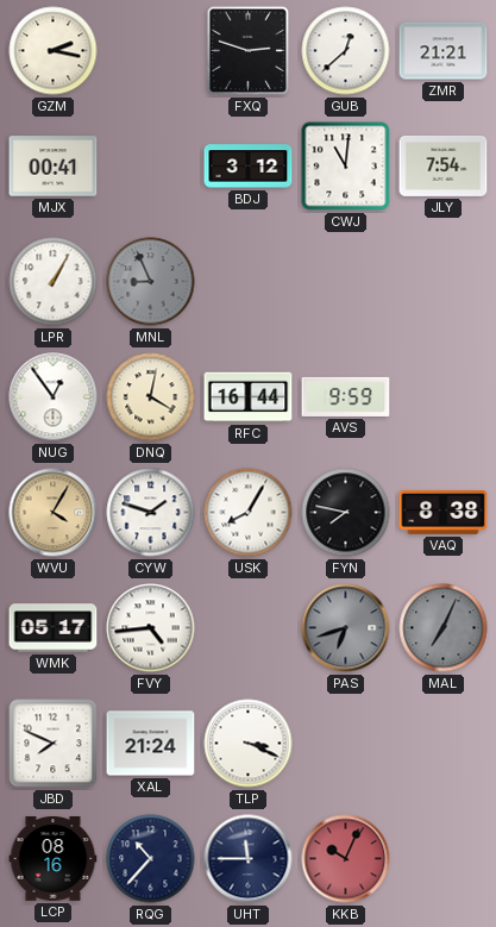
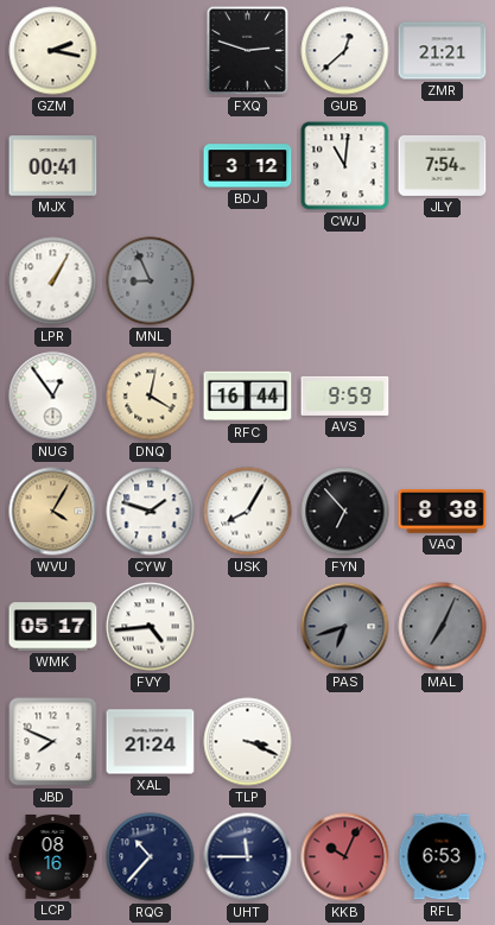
FYN: 7:47 -> 6:53
RFL: none -> 6:53
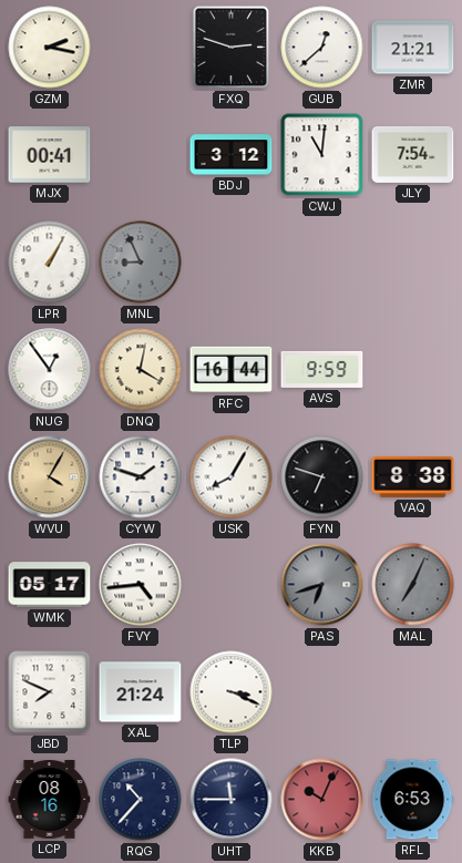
FYN: 6:53 -> 6:48
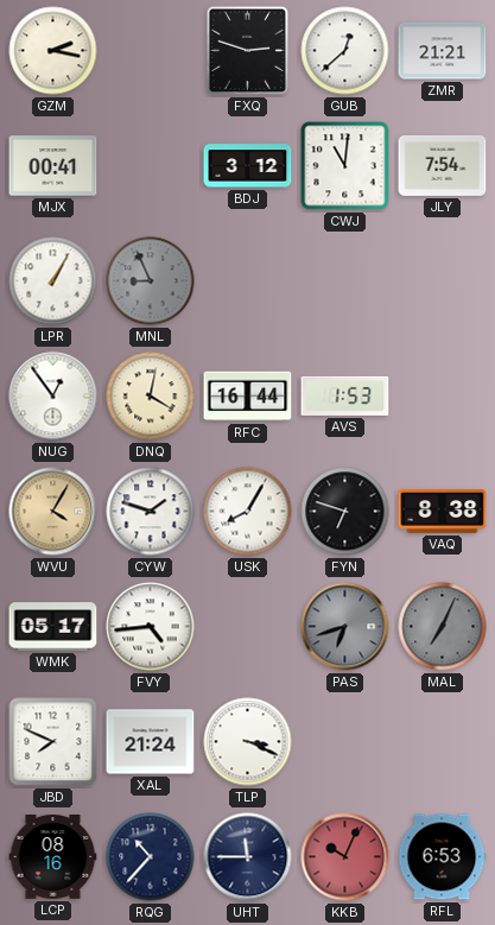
AVS: 9:59 -> 1:53
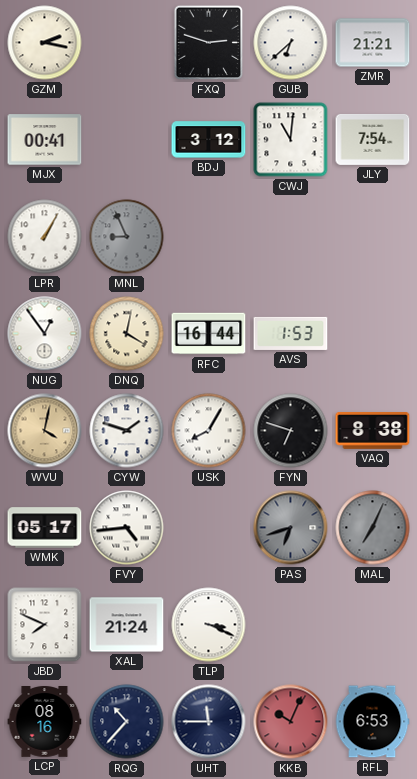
GUB: 12:38 -> 6:38
WVU: 4:05 -> 4:02
